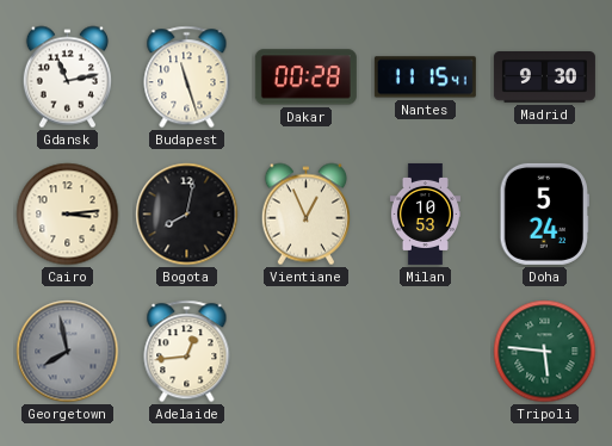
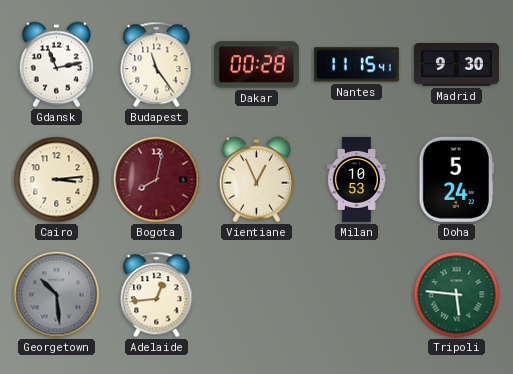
Budapest: 11:27 -> 11:24
Bogota dial: black -> burgundy
Georgetown: 7:58 -> 10:29
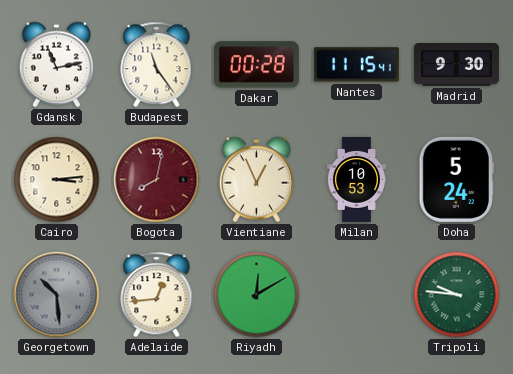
Riyadh: none -> 12:10
Tripoli: 5:46 -> 9:46
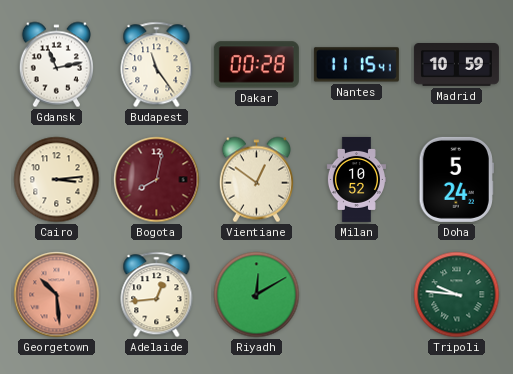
Madrid: 9:30 -> 10:59
Vientiane: 12:56 -> 12:51
Milan: 10:53 -> 10:52
Georgetown dial: grey -> salmon
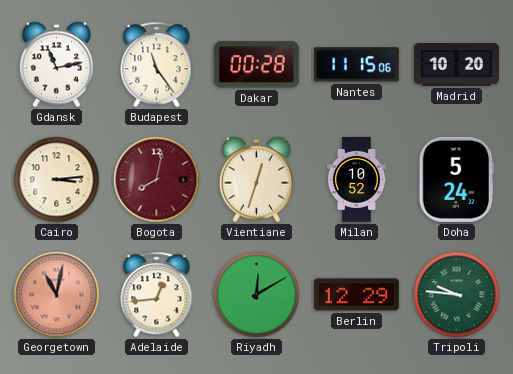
Nantes: 11:15:41 -> 11:15:06
Madrid: 10:59 -> 10:20
Vientiane: 12:51 -> 12:33
Georgetown: 10:29 -> 11:02
Berlin: none -> 12:29
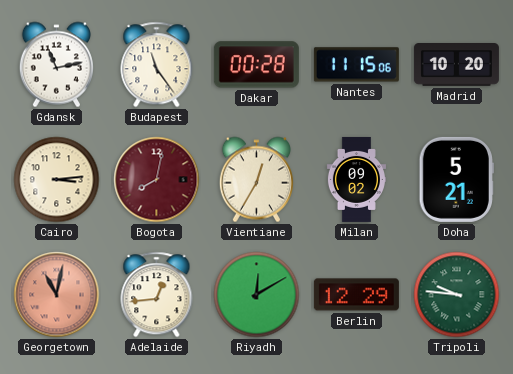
Vientiane: 12:33 -> 12:35
Milan: 10:52 -> 09:02
Doha: 5:24 -> 5:21
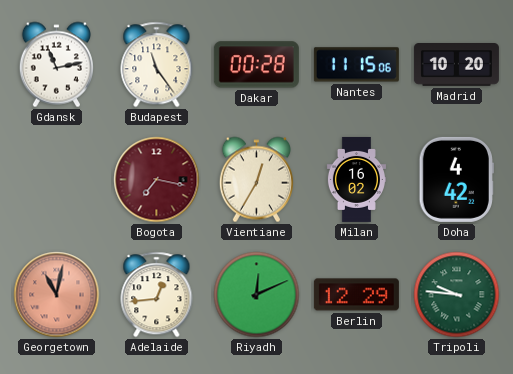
Cairo: 3:14 -> none
Bogota: 8:02 -> 7:17
Milan: 09:02 -> 16:02
Doha: 5:21 -> 4:42
Riyadh: 12:10 -> 12:11
